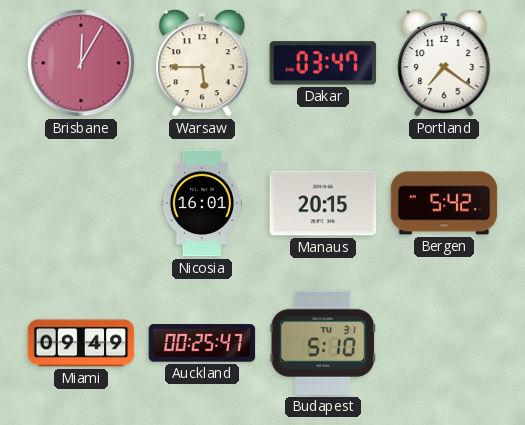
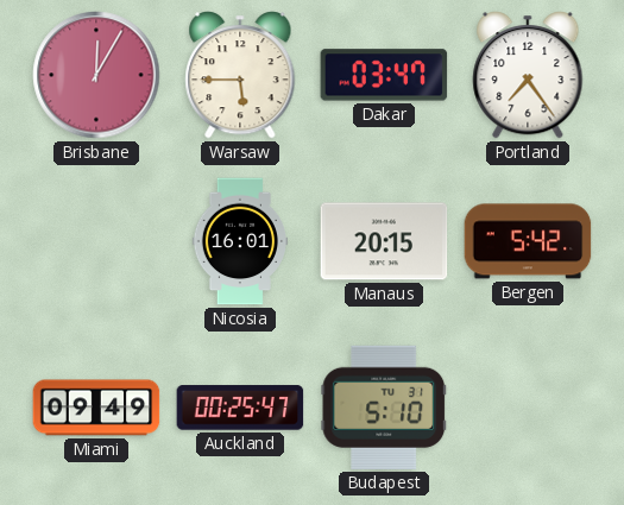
Portland: 7:21 -> 7:24
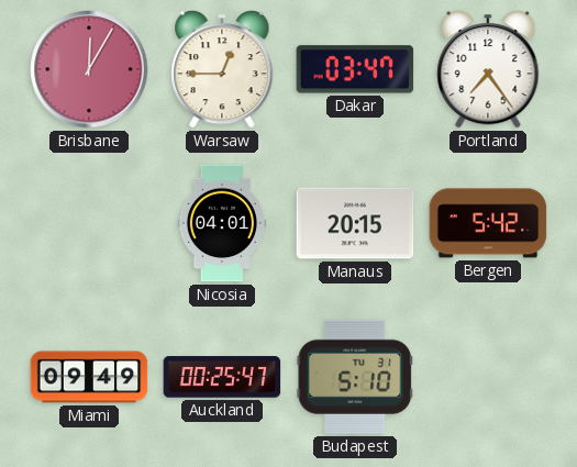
Warsaw: 5:45 -> 12:45
Nicosia: 16:01 -> 04:01
